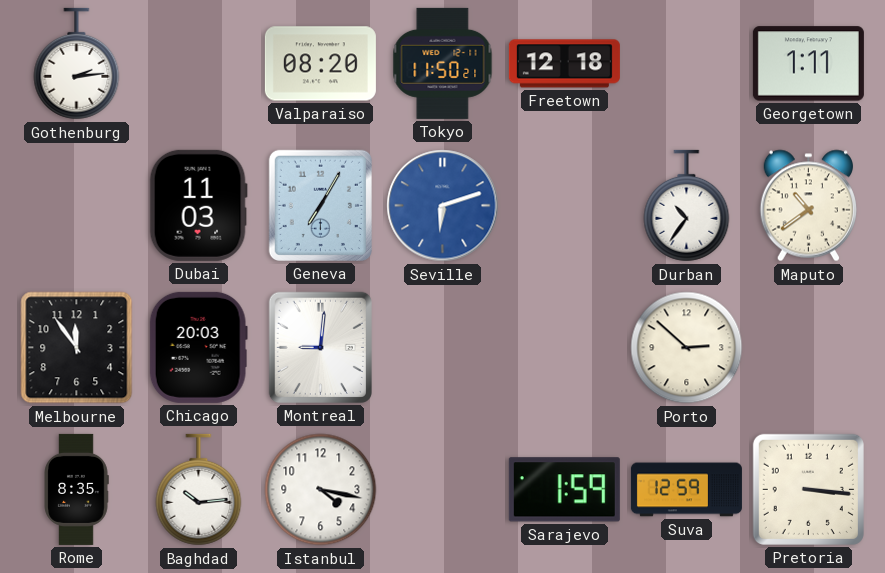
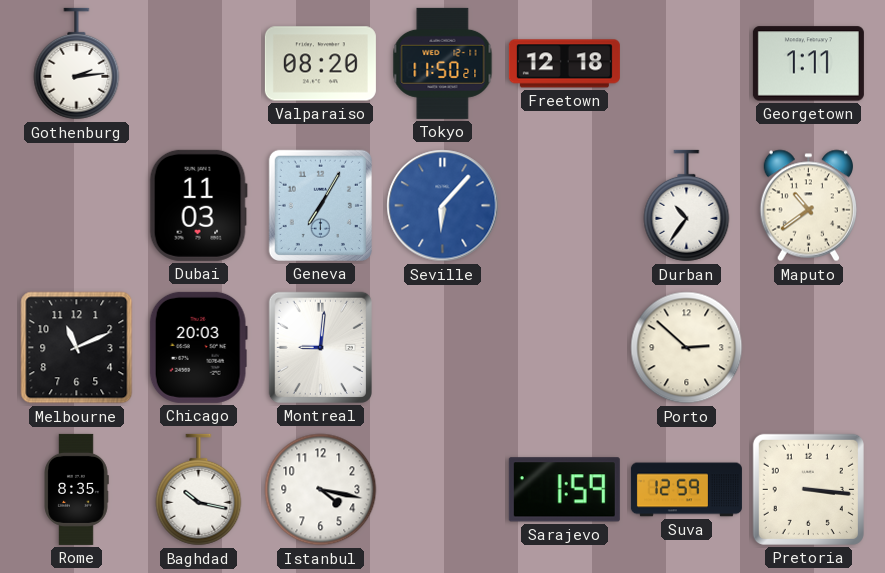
Seville: 6:12 -> 6:07
Melbourne: 11:54 -> 11:11
Baghdad: 10:14 -> 10:17
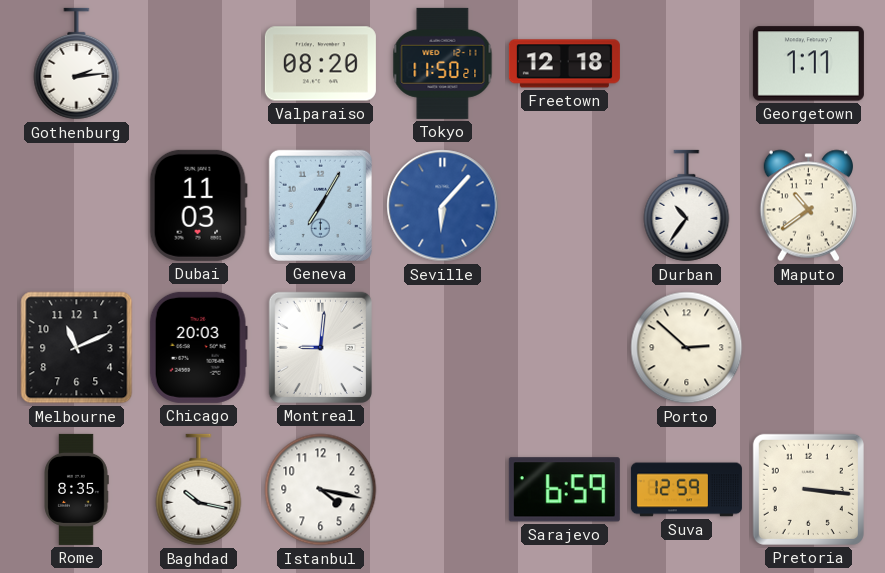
Sarajevo: 1:59 -> 6:59
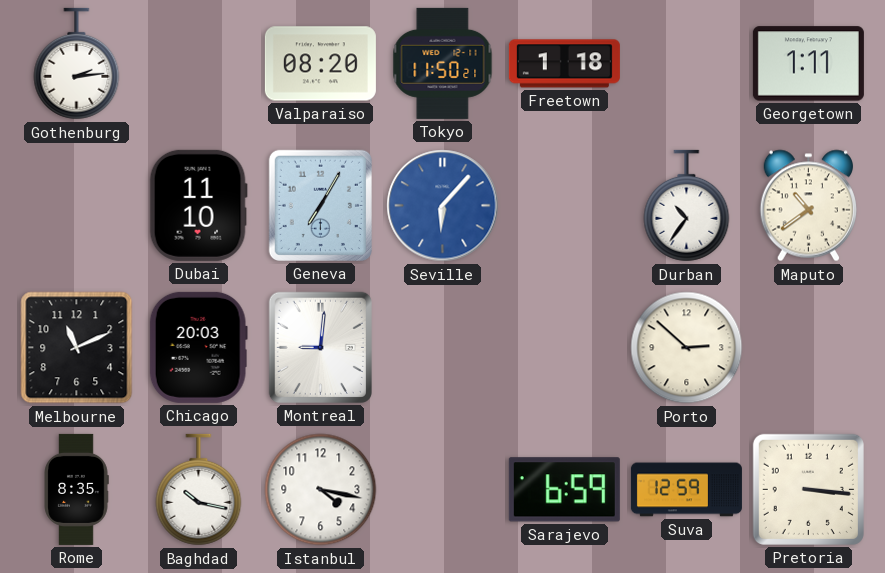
Freetown: 12:18 -> 1:18
Dubai: 11:03 -> 11:10
